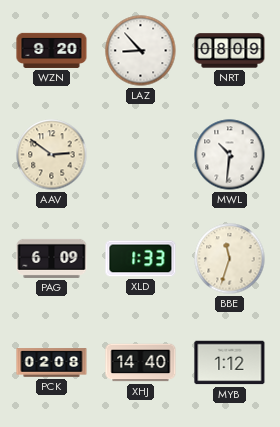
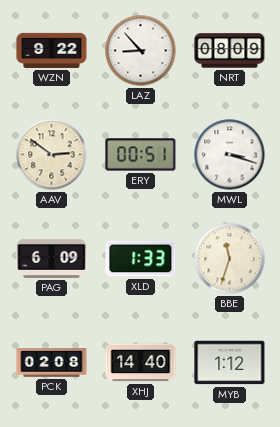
WZN: 9:20 -> 9:22
ERY: none -> 00:51
MWL: 10:31 -> 3:18
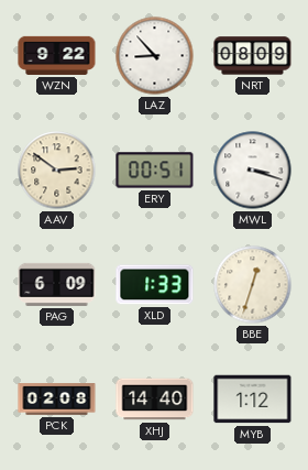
BBE: 11:33 -> 12:33
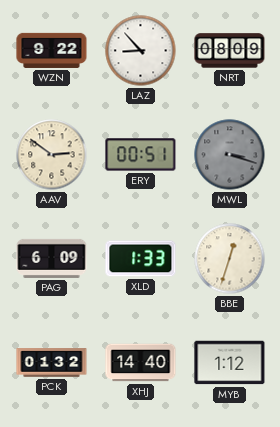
MWL dial: white -> grey
PCK: 02:08 -> 01:32
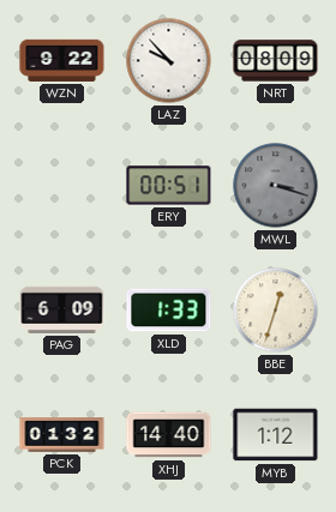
LAZ: 8:53 -> 9:53
AAV: 2:51 -> none
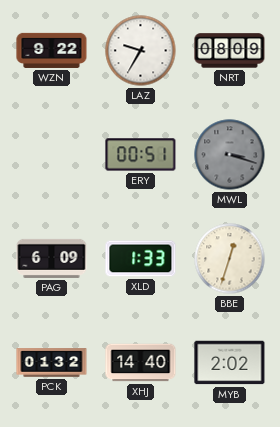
LAZ: 9:53 -> 9:35
MYB: 1:12 -> 2:02
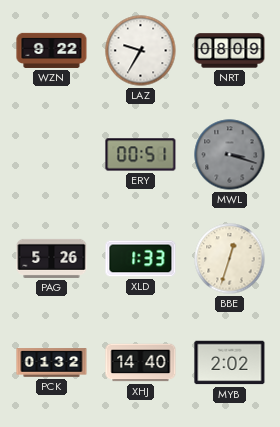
PAG: 6:09 -> 5:26
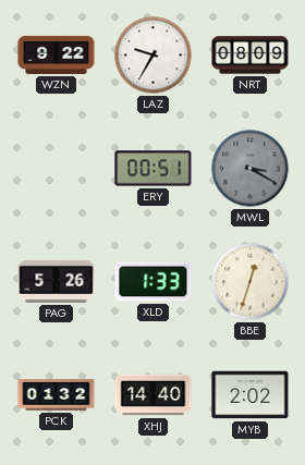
MWL: 3:18 -> 3:20
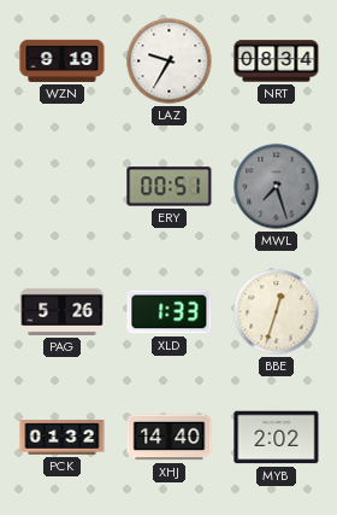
WZN: 9:22 -> 9:19
NRT: 08:09 -> 08:34
MWL: 3:20 -> 7:27
